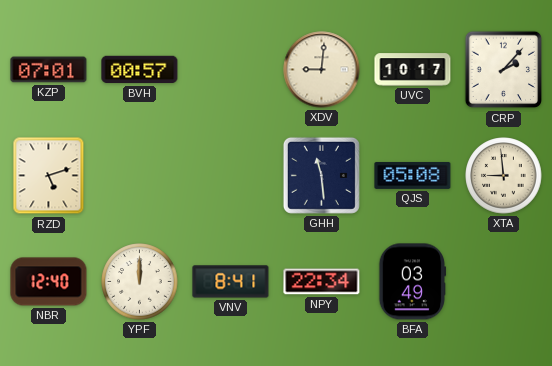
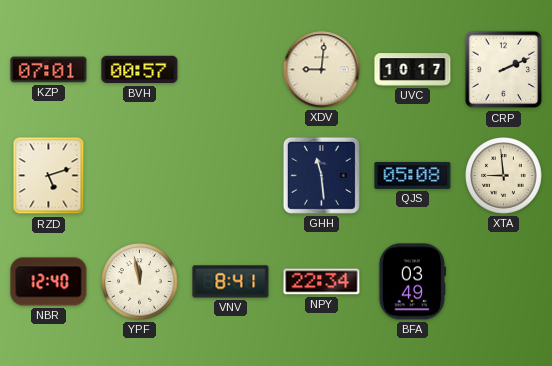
CRP: 2:07 -> 2:11
YPF: 12:00 -> 11:58
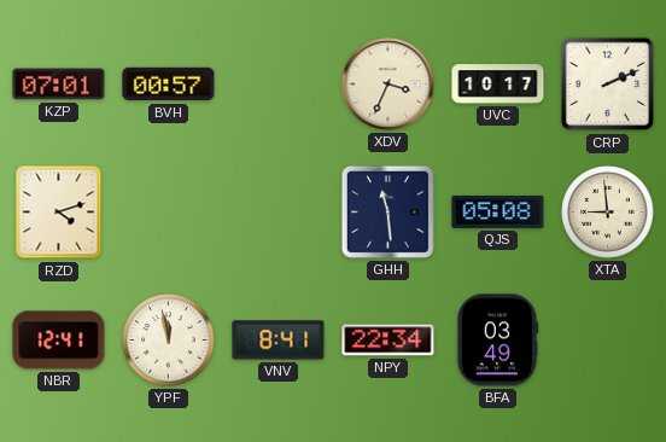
XDV: 9:01 -> 3:34
RZD: 5:12 -> 4:12
NBR: 12:40 -> 12:41
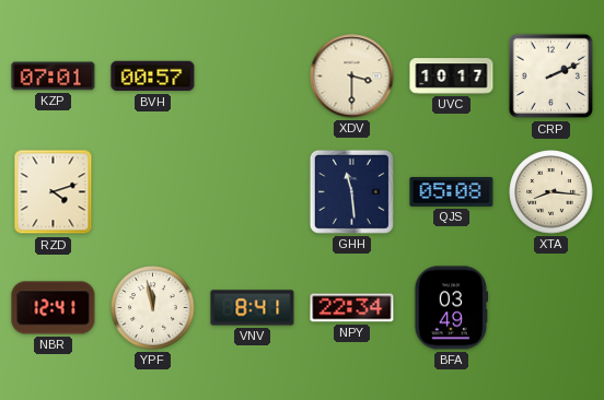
XDV: 3:34 -> 3:30
XTA: 8:59 -> 8:16
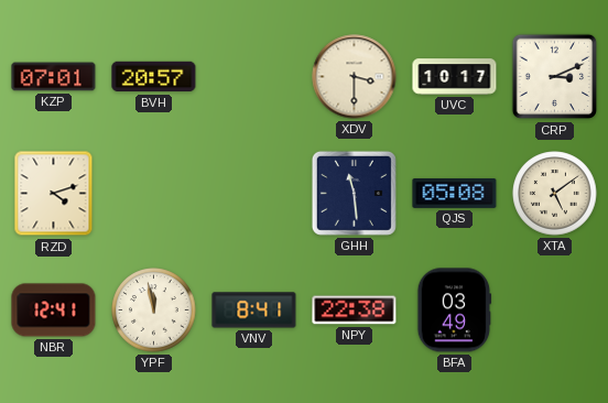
BVH: 00:57 -> 20:57
CRP: 2:11 -> 3:11
XTA: 8:16 -> 5:09
NPY: 22:34 -> 22:38
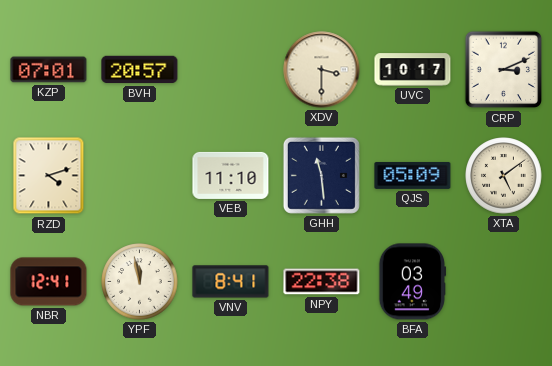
VEB: none -> 11:10
QJS: 05:08 -> 05:09
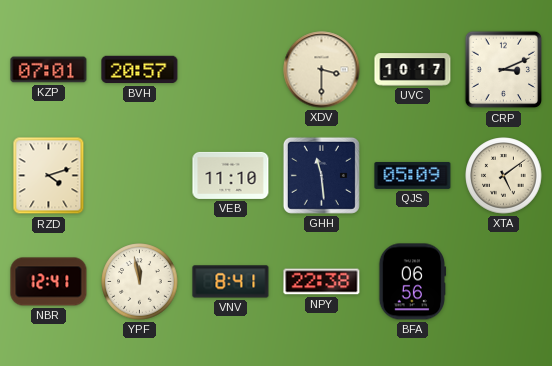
BFA: 03:49 -> 06:56
